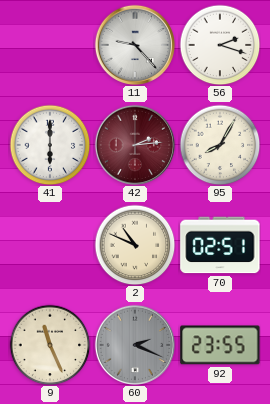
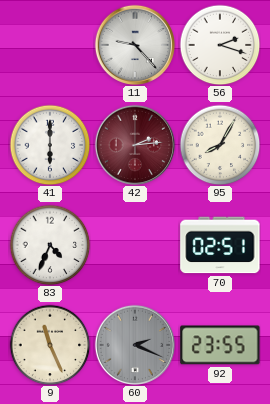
83: none -> 4:34
2: 10:49 -> none
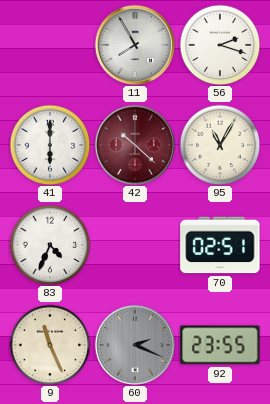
11: 9:23 -> 7:55
42: 2:14 -> 10:22
95: 8:05 -> 11:05
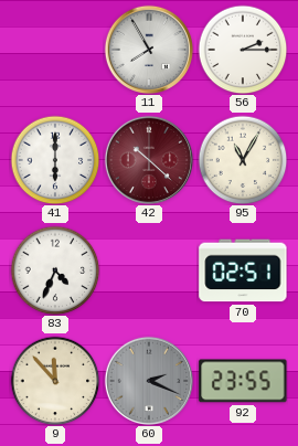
56: 2:18 -> 2:15
9: 11:26 -> 11:53
